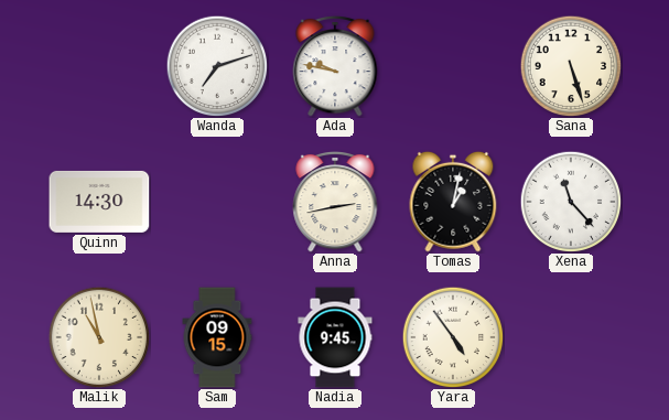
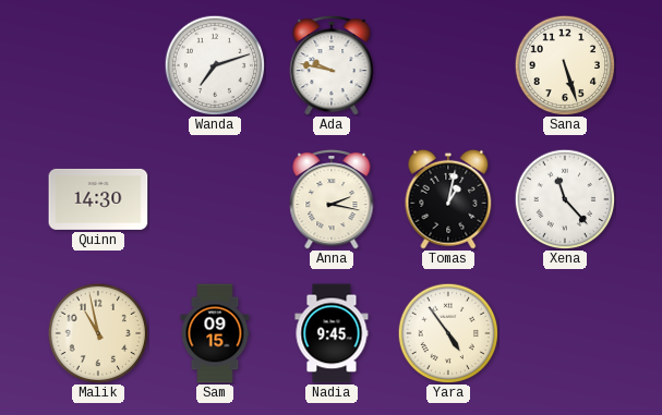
Anna: 2:43 -> 2:17
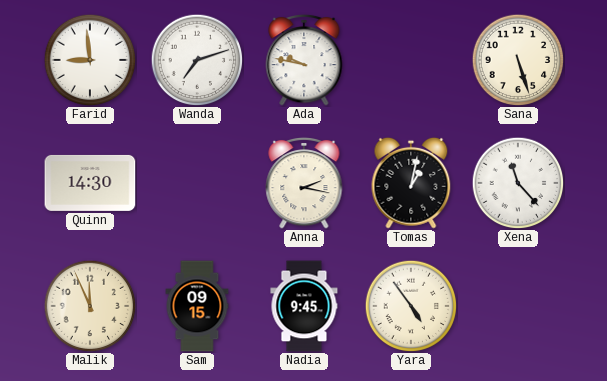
Farid: none -> 8:59
Malik: 10:58 -> 11:56
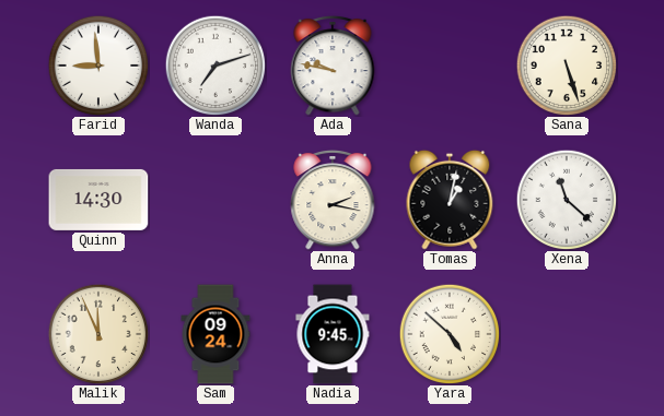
Xena: 11:23 -> 11:22
Sam: 09:15 -> 09:24
Yara: 4:54 -> 4:52
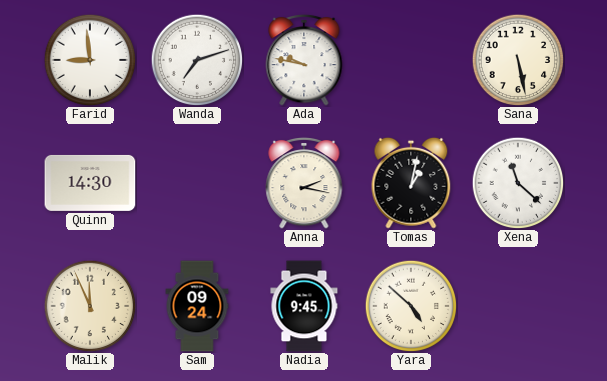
Sana: 5:27 -> 5:28
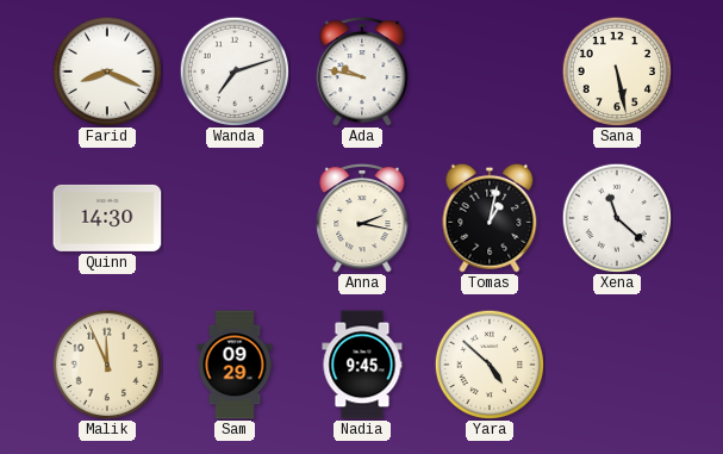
Farid: 8:59 -> 8:19
Sam: 09:24 -> 09:29
